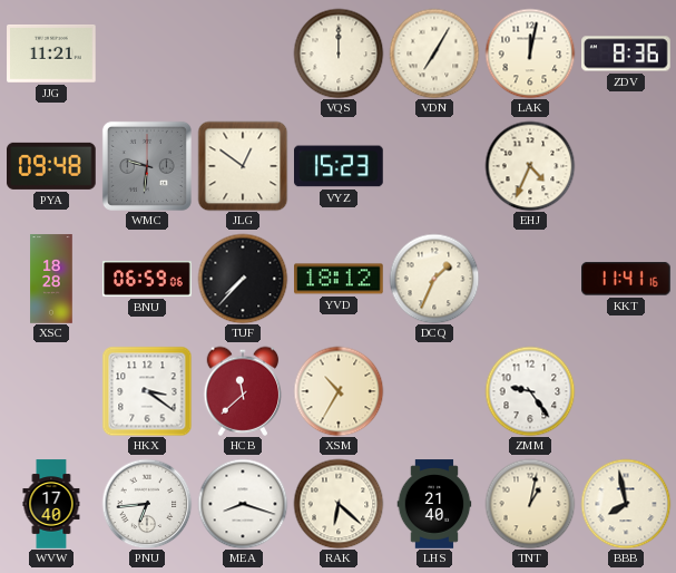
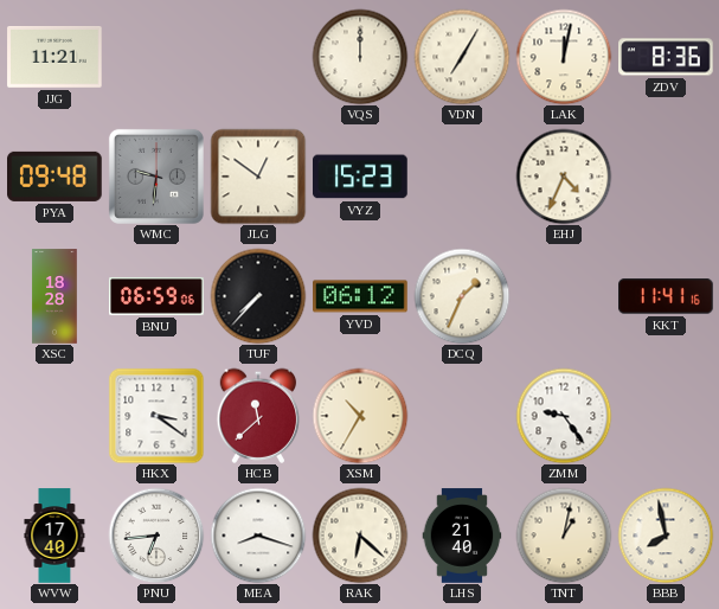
YVD: 18:12 -> 06:12
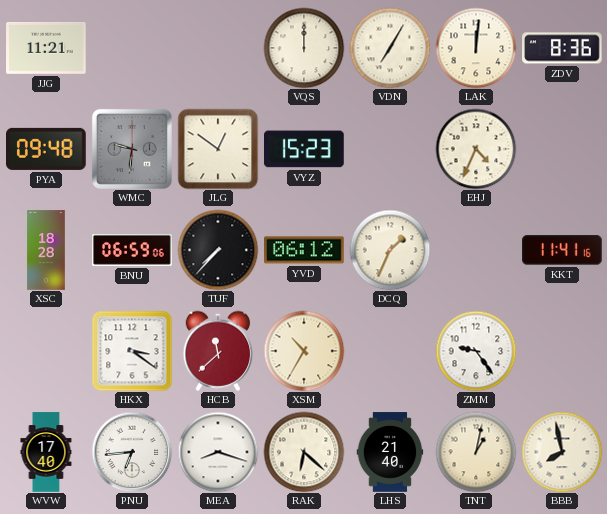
LAK: 12:02 -> 12:01
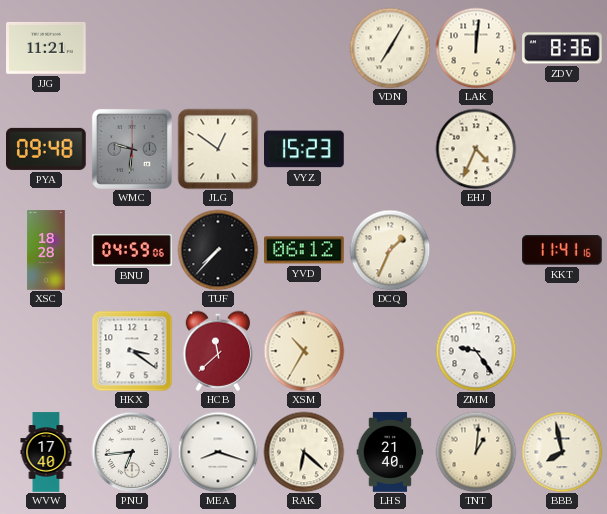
VQS: 12:00 -> none
BNU: 06:59 -> 04:59
TNT: 1:02 -> 1:01
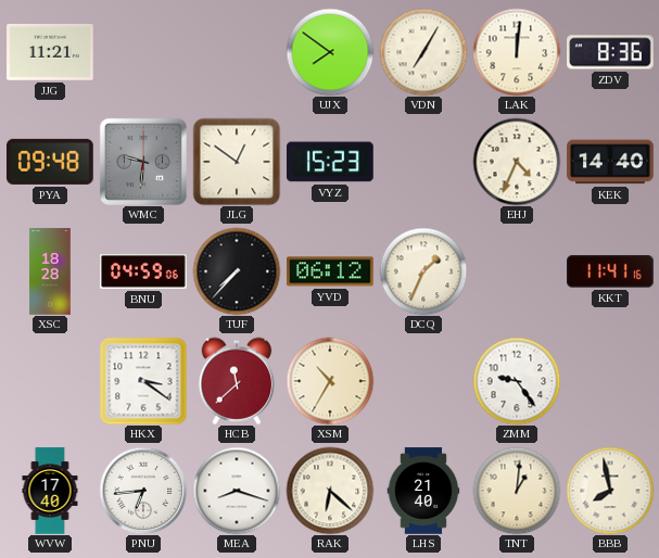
UJX: none -> 7:51
KEK: none -> 14:40
